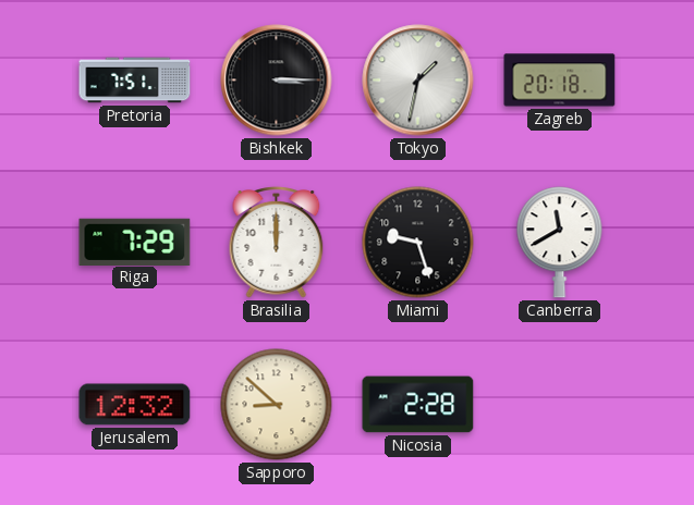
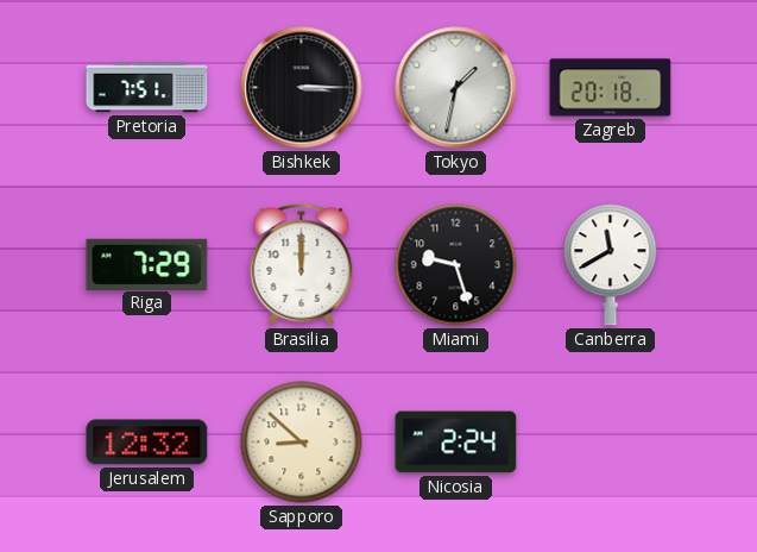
Nicosia: 2:28 -> 2:24
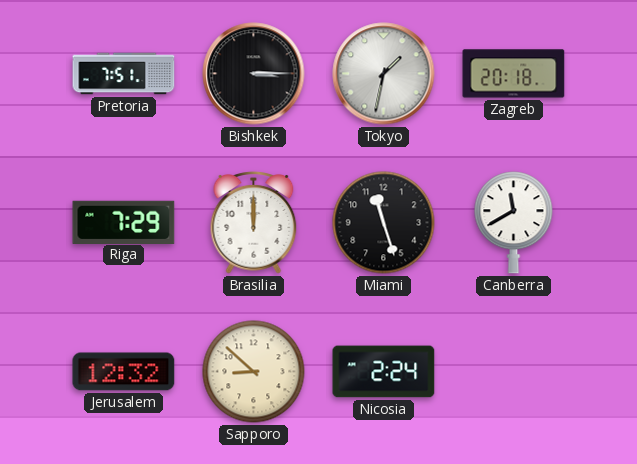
Miami: 9:27 -> 11:27
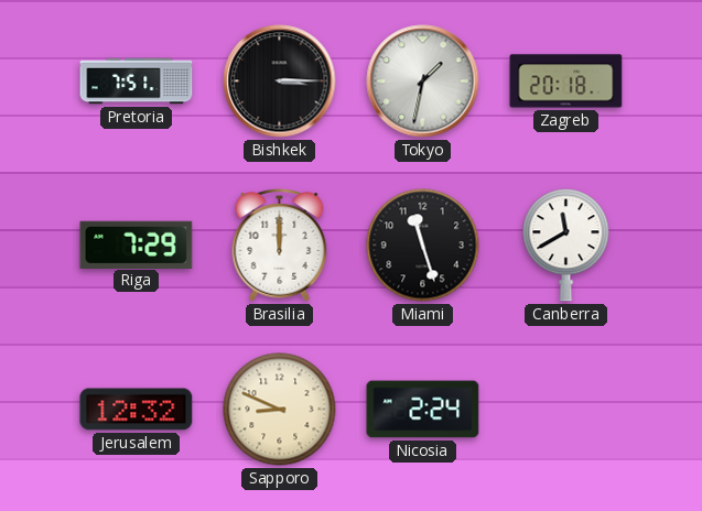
Sapporo: 8:52 -> 8:49
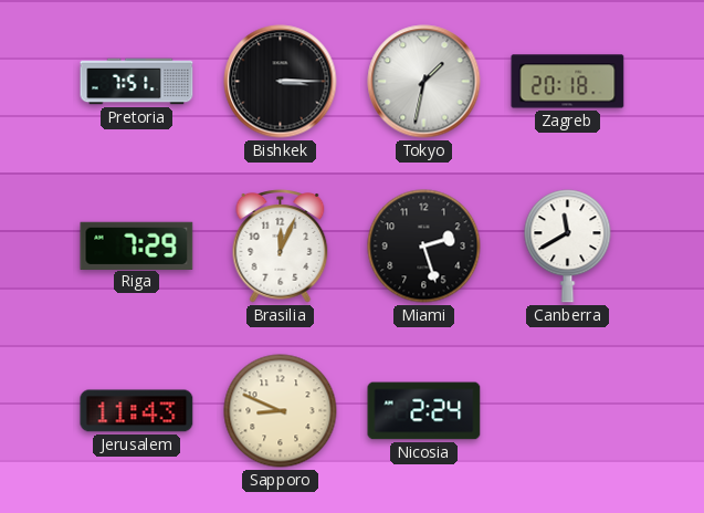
Brasilia: 12:00 -> 12:04
Miami: 11:27 -> 2:27
Jerusalem: 12:32 -> 11:43
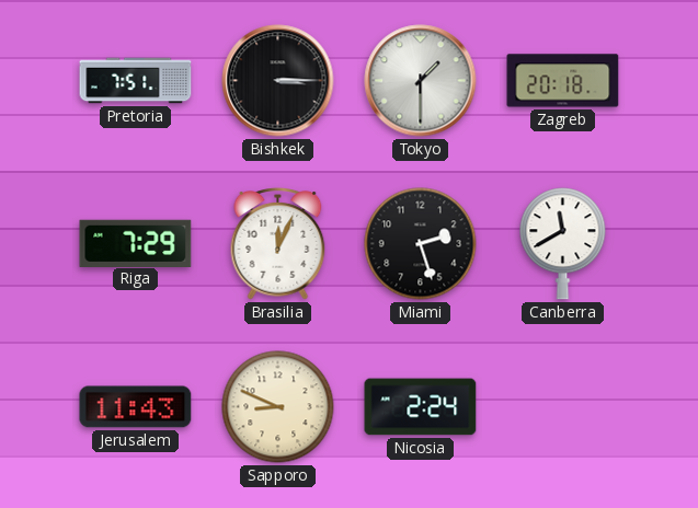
Tokyo: 1:32 -> 1:30
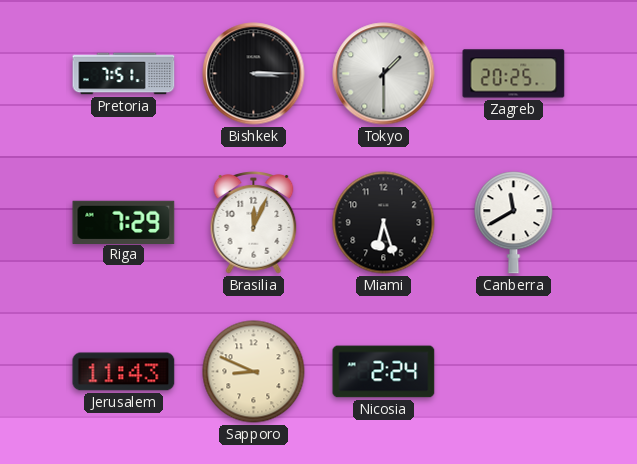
Zagreb: 20:18 -> 20:25
Miami: 2:27 -> 6:27
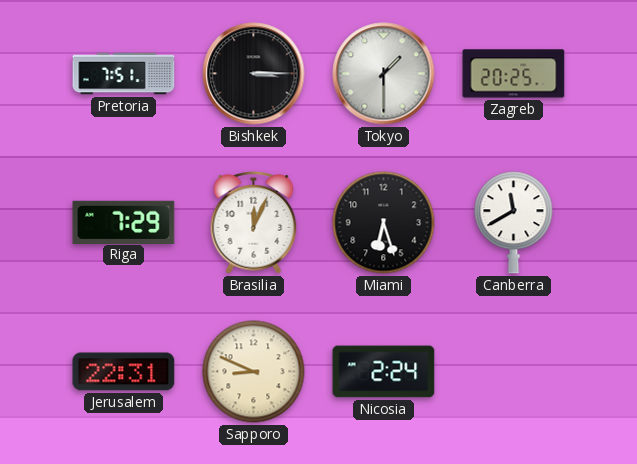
Jerusalem: 11:43 -> 22:31
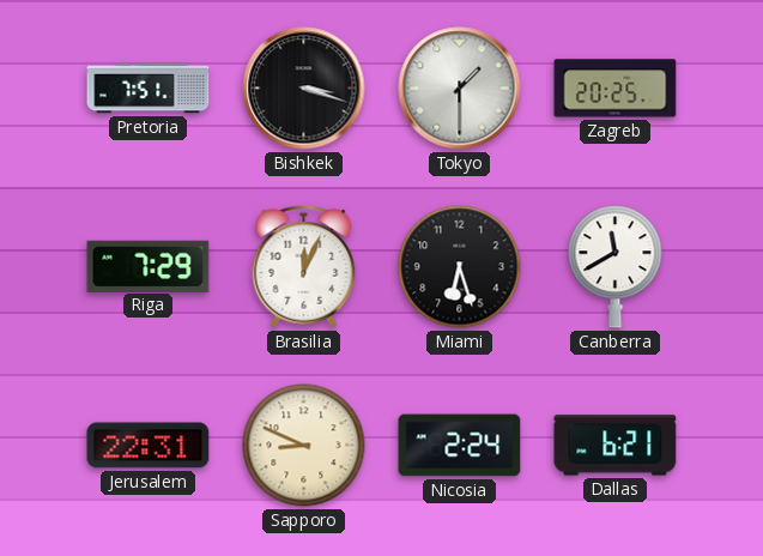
Bishkek: 3:15 -> 3:18
Dallas: none -> 6:21
